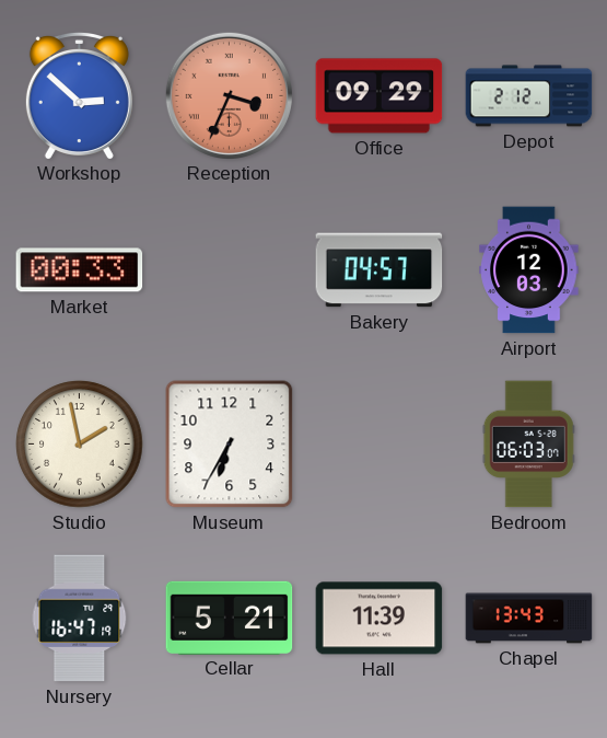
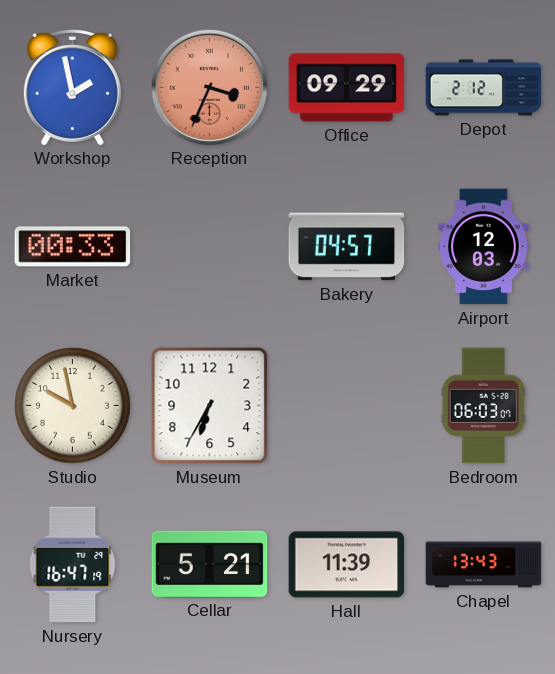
Workshop: 2:52 -> 1:58
Studio: 1:58 -> 9:58
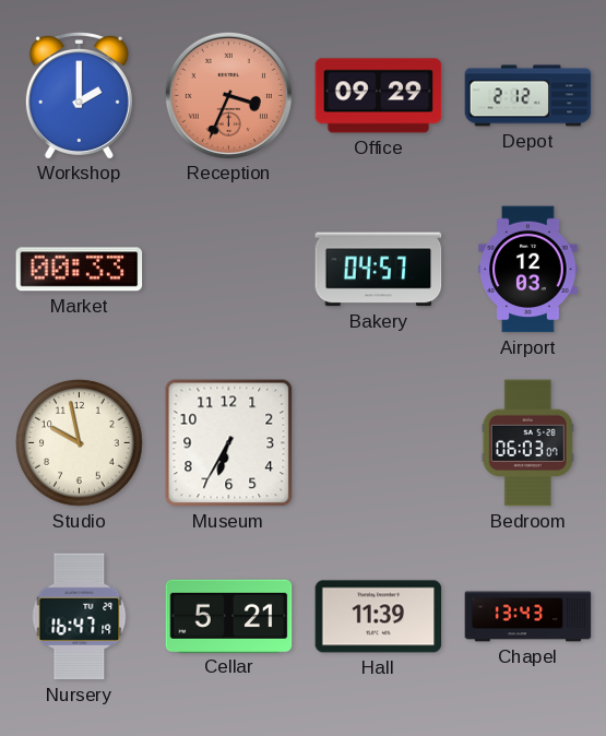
Workshop: 1:58 -> 2:00
